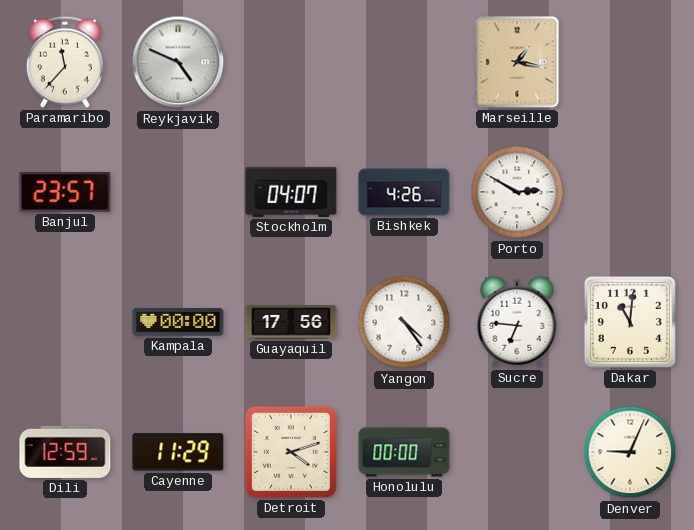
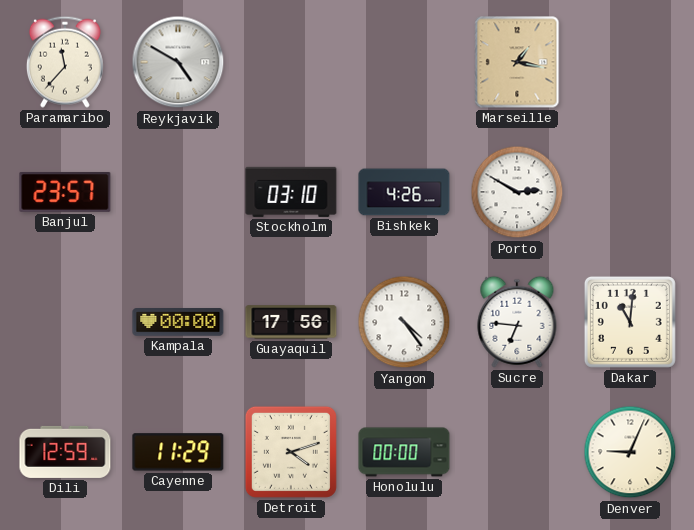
Reykjavik: 4:49 -> 4:50
Stockholm: 04:07 -> 03:10
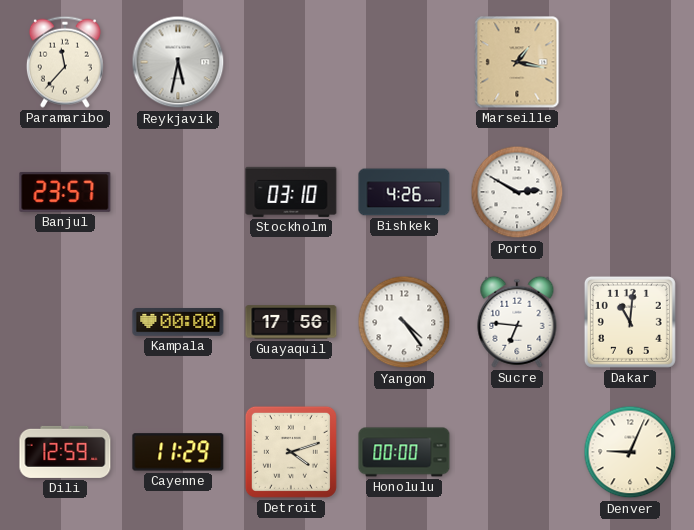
Reykjavik: 4:50 -> 5:32
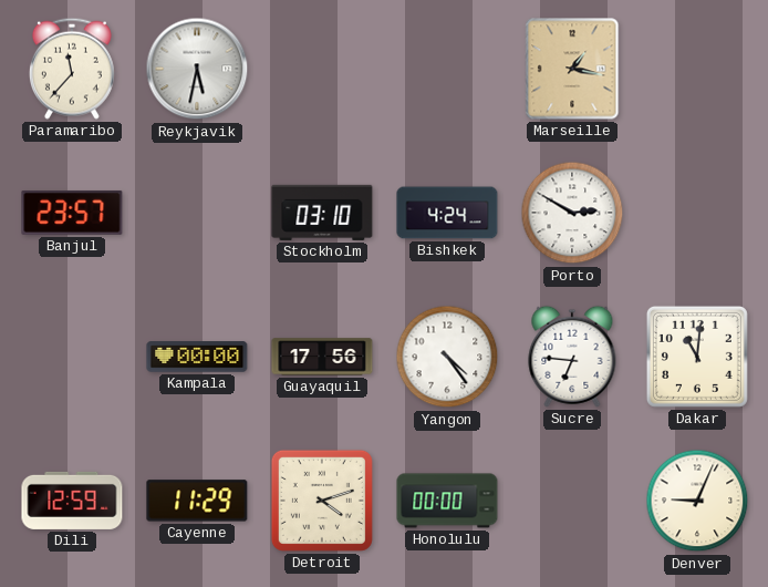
Bishkek: 4:26 -> 4:24
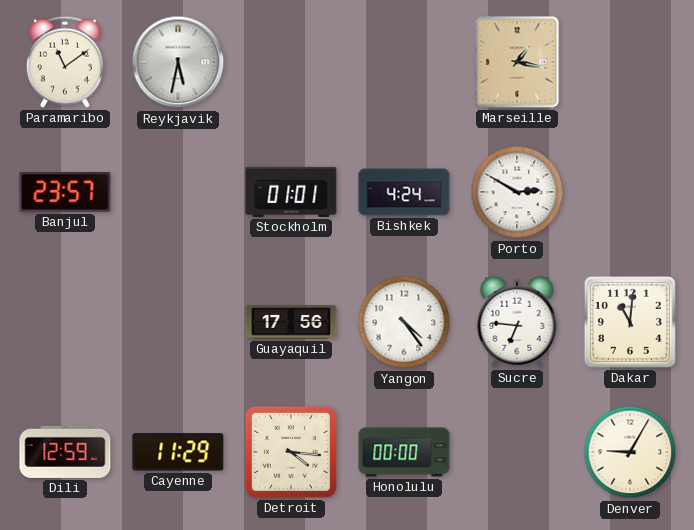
Paramaribo: 11:37 -> 11:09
Stockholm: 03:10 -> 01:01
Kampala: 00:00 -> none
Detroit: 4:12 -> 4:16
Denver: 9:04 -> 9:05
